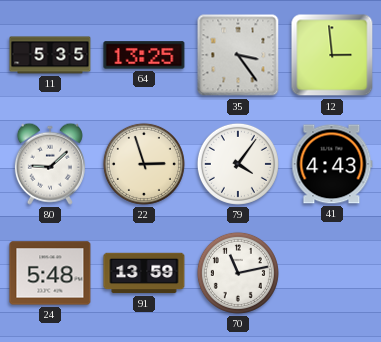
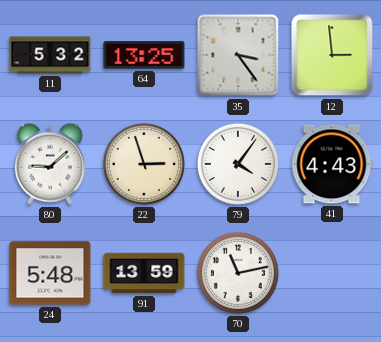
11: 5:35 -> 5:32
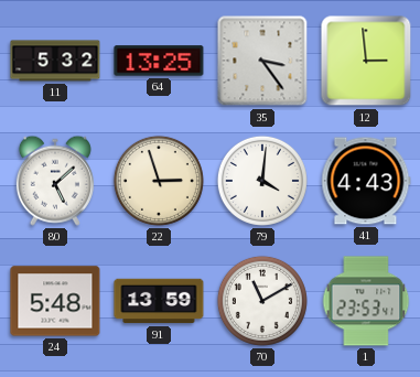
80: 9:08 -> 5:08
79: 4:06 -> 4:01
70: 11:13 -> 11:10
1: none -> 23:53
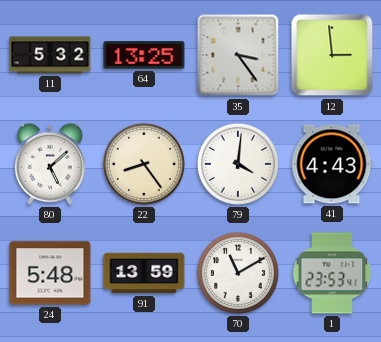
22: 2:57 -> 8:24
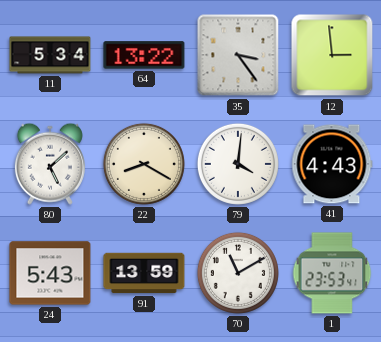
11: 5:32 -> 5:34
64: 13:25 -> 13:22
22: 8:24 -> 8:20
24: 5:48 -> 5:43
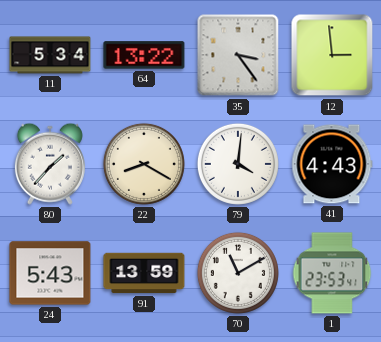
80: 5:08 -> 1:37
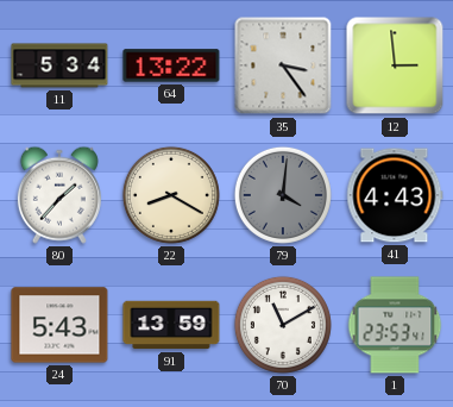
79 dial: white -> grey
